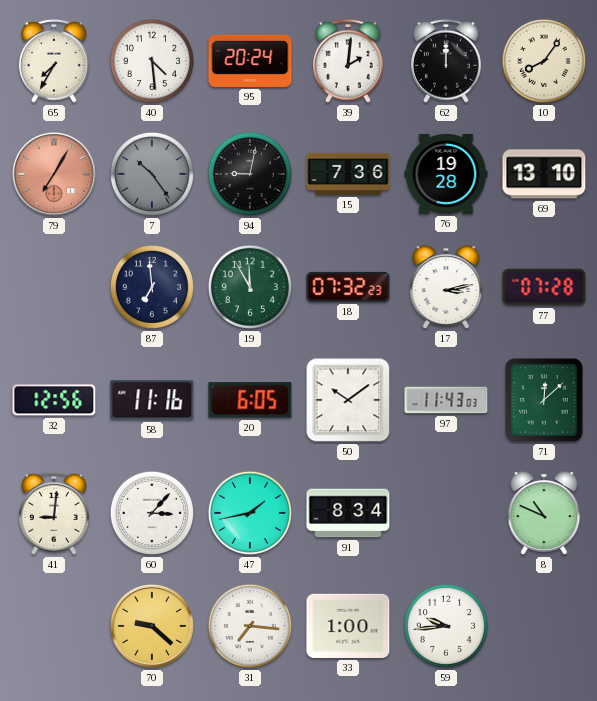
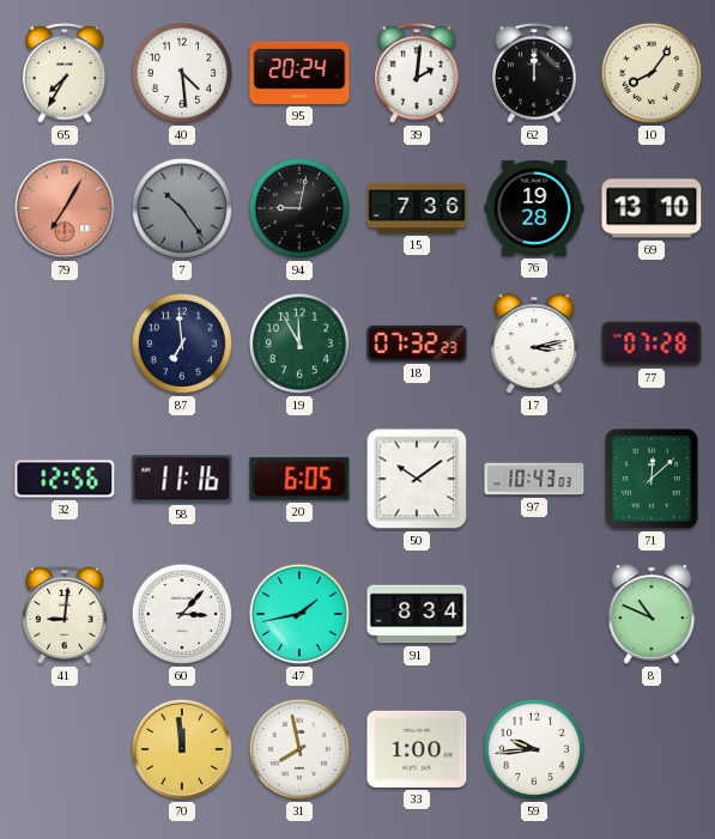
97: 11:43 -> 10:43
70: 9:22 -> 11:59
31: 7:16 -> 7:58
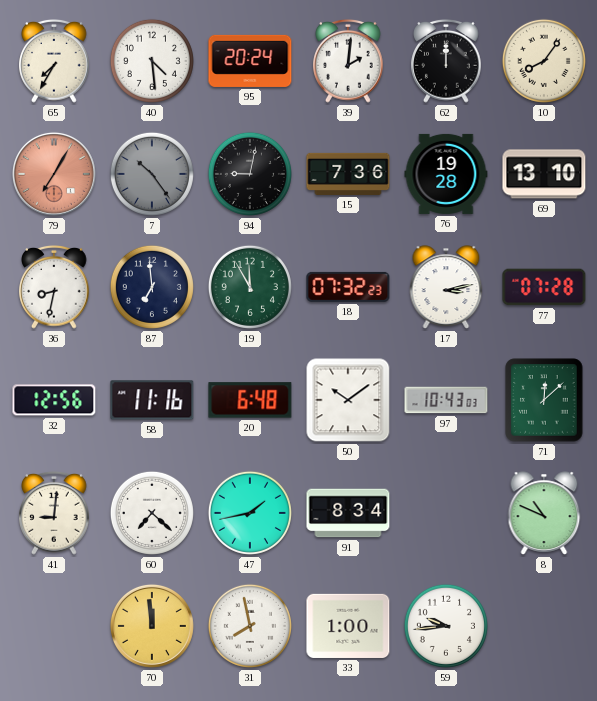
36: none -> 8:32
20: 6:05 -> 6:48
60: 3:07 -> 7:22
